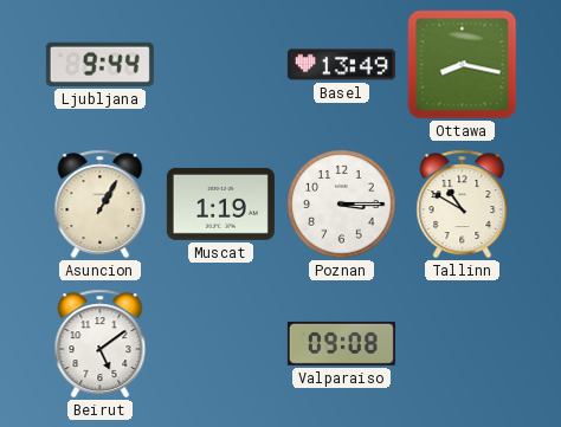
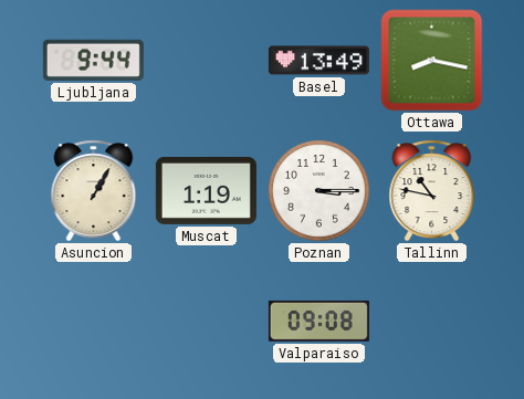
Tallinn: 10:50 -> 10:47
Beirut: 5:09 -> none
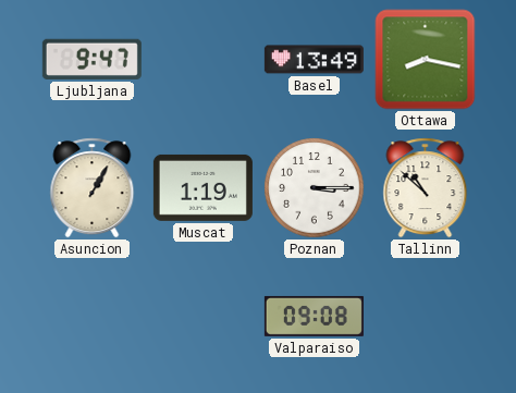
Ljubljana: 9:44 -> 9:47
Tallinn: 10:47 -> 10:52
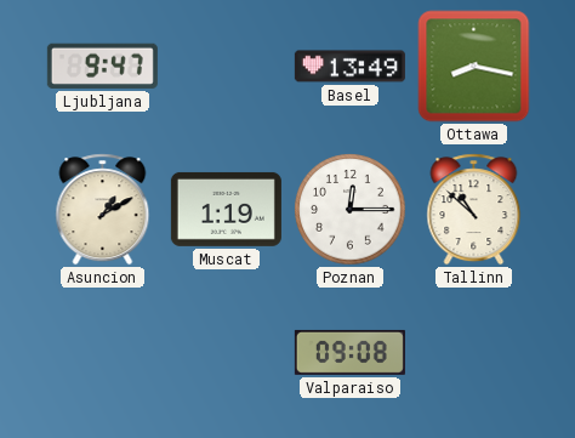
Asuncion: 1:05 -> 1:10
Poznan: 3:15 -> 12:15
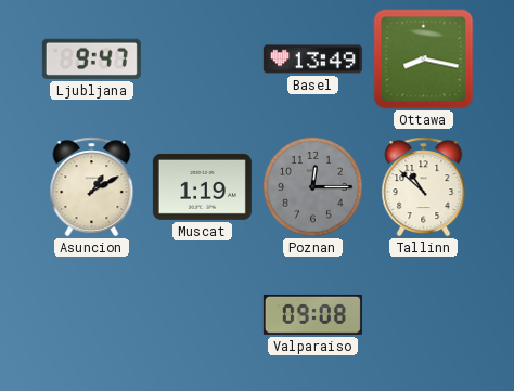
Poznan dial: white -> grey
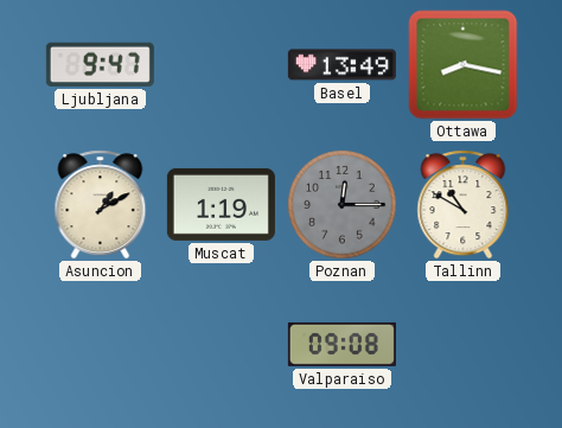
Tallinn: 10:52 -> 10:50
